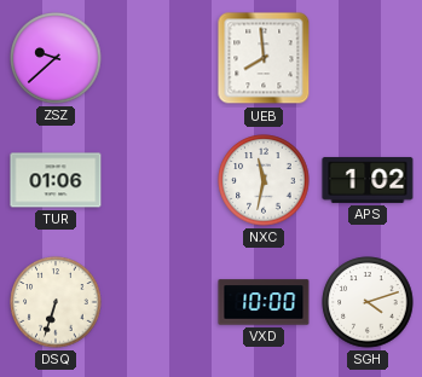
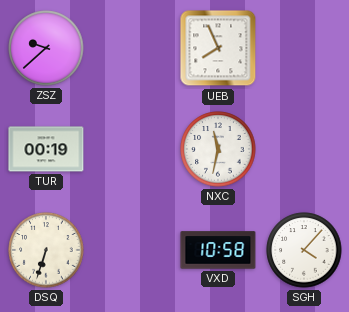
UEB: 7:59 -> 7:56
TUR: 01:06 -> 00:19
APS: 1:02 -> none
VXD: 10:00 -> 10:58
SGH: 4:12 -> 4:07
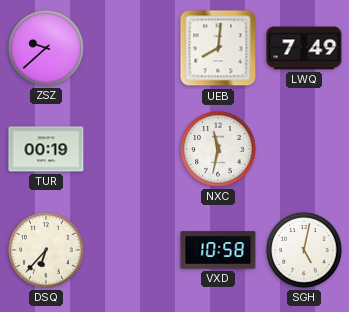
UEB: 7:56 -> 8:01
LWQ: none -> 7:49
DSQ: 6:33 -> 6:37
SGH: 4:07 -> 5:02
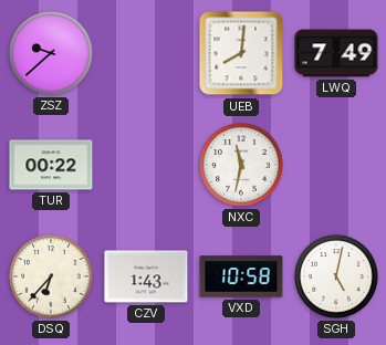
TUR: 00:19 -> 00:22
CZV: none -> 1:43
